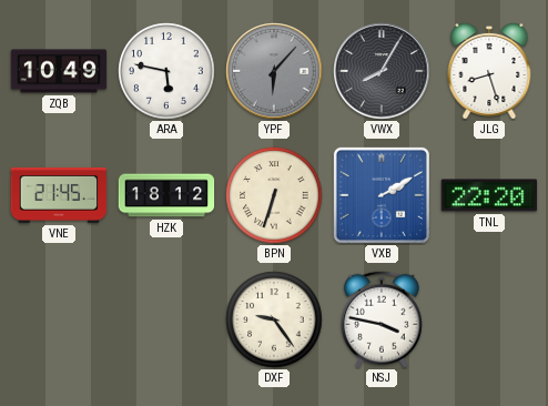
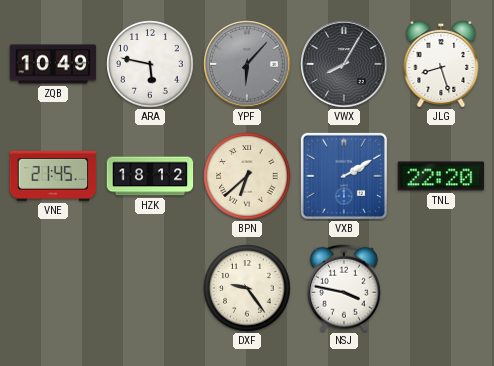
BPN: 6:33 -> 6:38
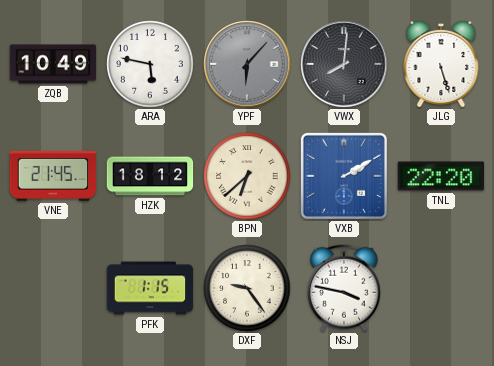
VWX: 8:05 -> 8:01
JLG: 8:27 -> 5:27
PFK: none -> 1:15
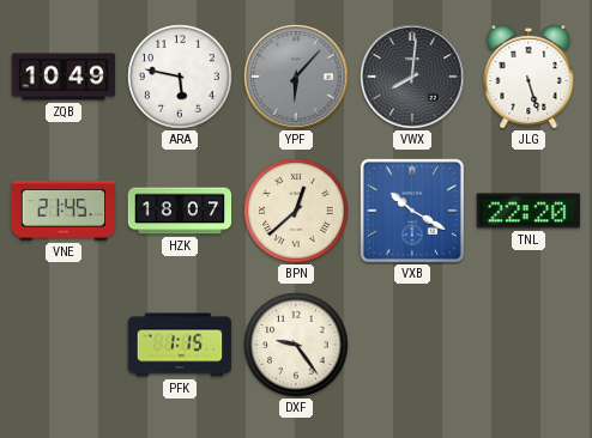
HZK: 18:12 -> 18:07
BPN: 6:38 -> 12:38
VXB: 2:10 -> 10:20
NSJ: 3:47 -> none
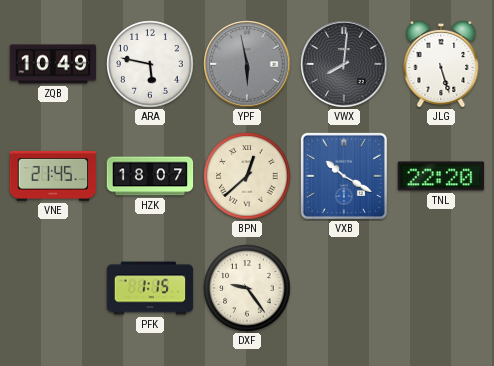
YPF: 6:07 -> 5:58
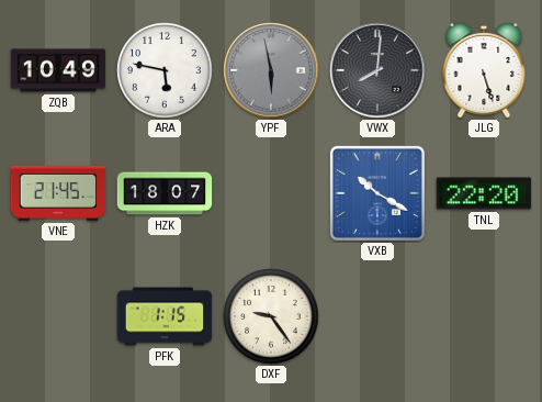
BPN: 12:38 -> none
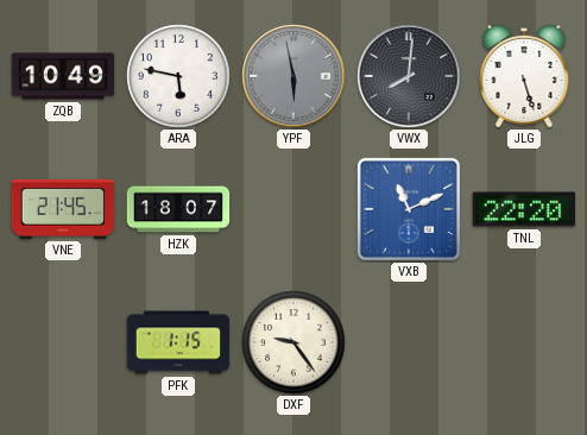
VXB: 10:20 -> 11:11
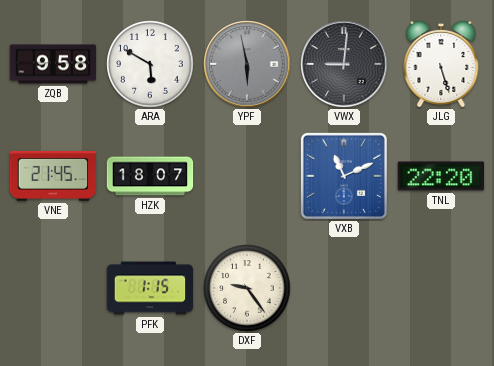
ZQB: 10:49 -> 9:58
ARA: 5:47 -> 5:50
VWX: 8:01 -> 9:01
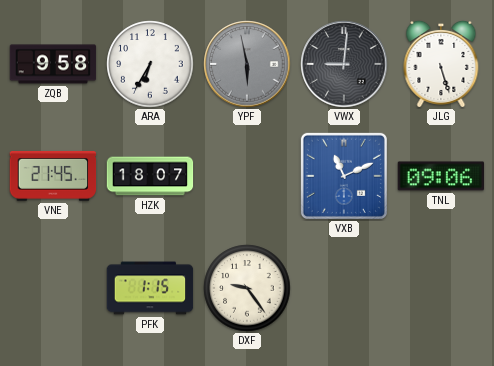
ARA: 5:50 -> 6:35
TNL: 22:20 -> 09:06
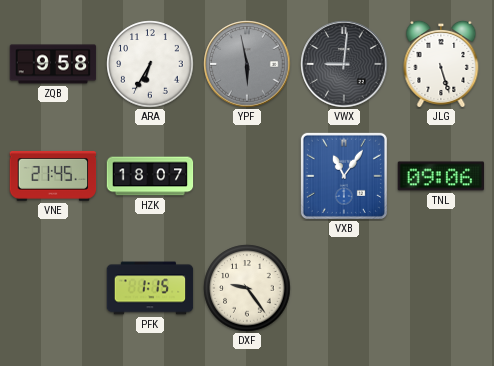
VXB: 11:11 -> 11:06
